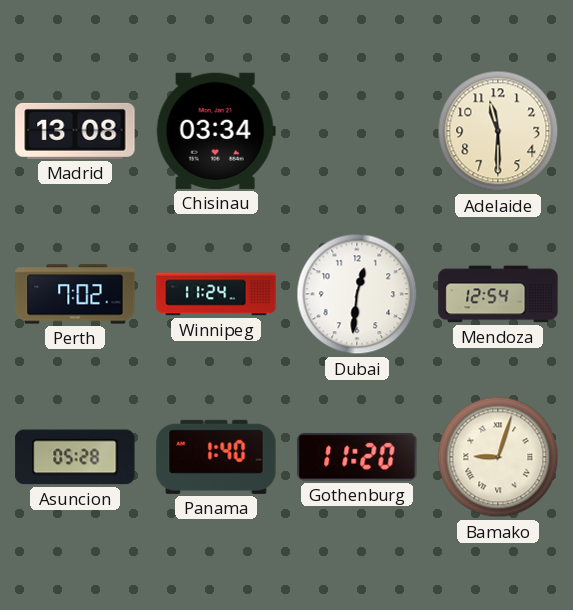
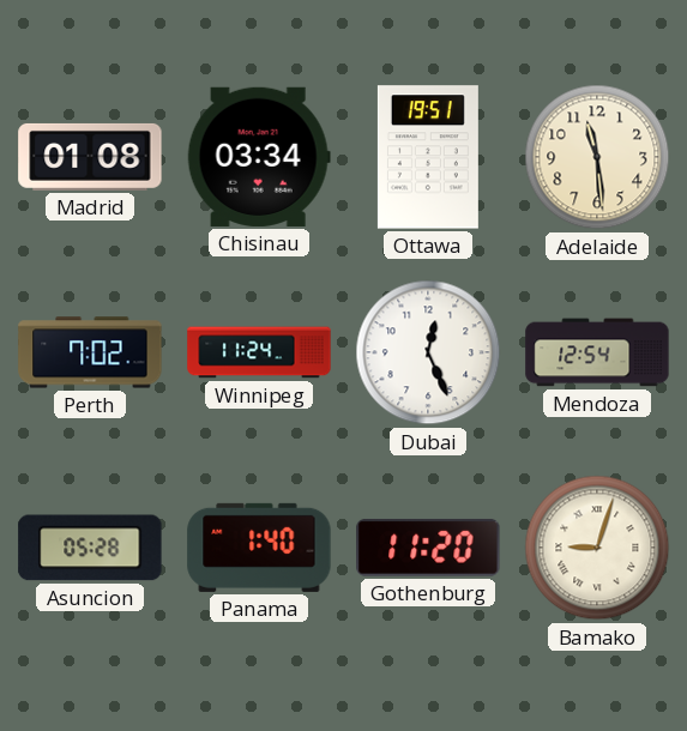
Madrid: 13:08 -> 01:08
Ottawa: none -> 19:51
Adelaide: 11:30 -> 11:29
Dubai: 12:31 -> 12:26
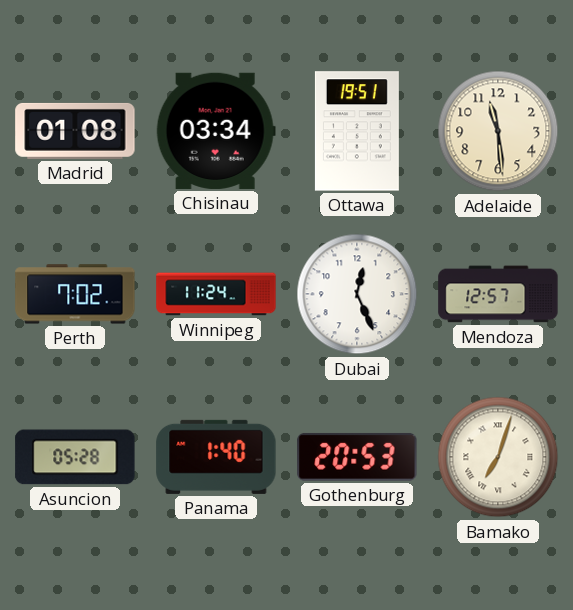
Mendoza: 12:54 -> 12:57
Gothenburg: 11:20 -> 20:53
Bamako: 9:03 -> 7:03
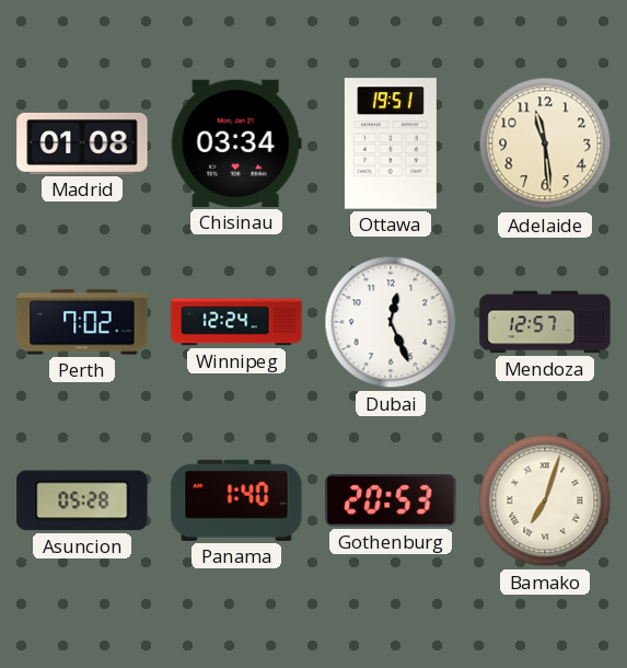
Winnipeg: 11:24 -> 12:24
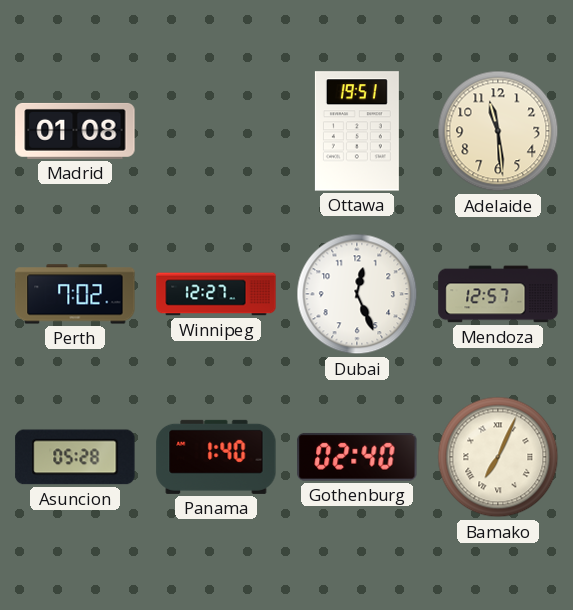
Chisinau: 03:34 -> none
Winnipeg: 12:24 -> 12:27
Gothenburg: 20:53 -> 02:40
Bamako: 7:03 -> 7:04
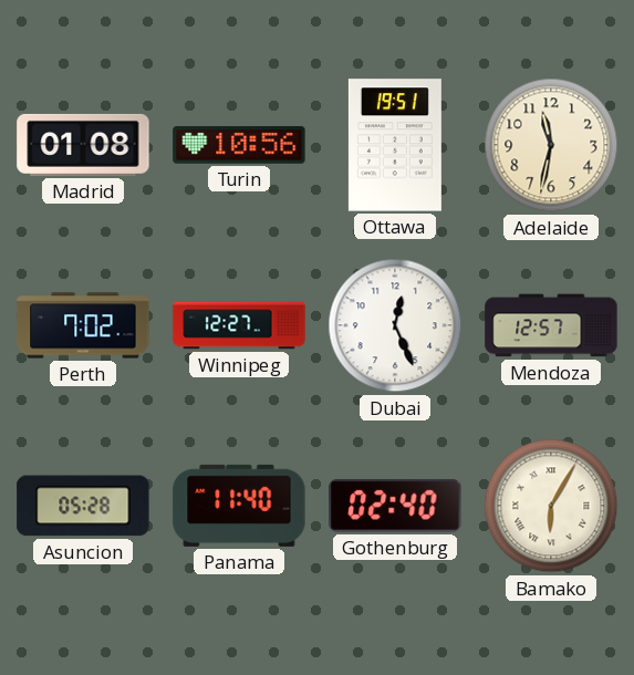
Turin: none -> 10:56
Adelaide: 11:29 -> 11:32
Panama: 1:40 -> 11:40
Bamako: 7:04 -> 6:05
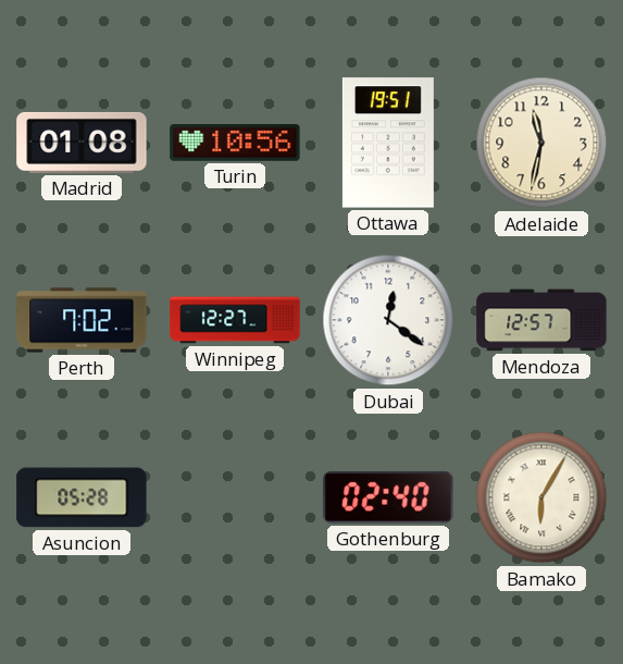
Dubai: 12:26 -> 12:21
Panama: 11:40 -> none
